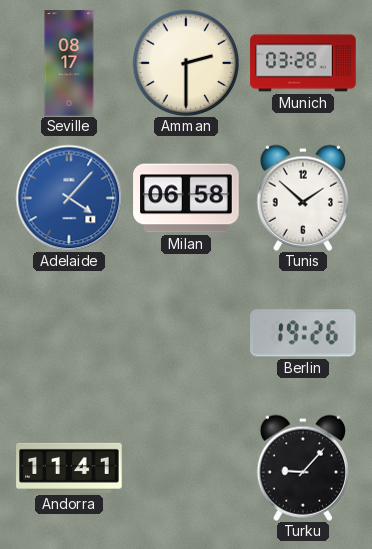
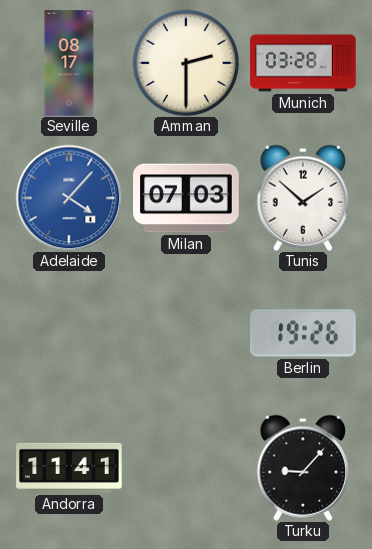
Milan: 06:58 -> 07:03
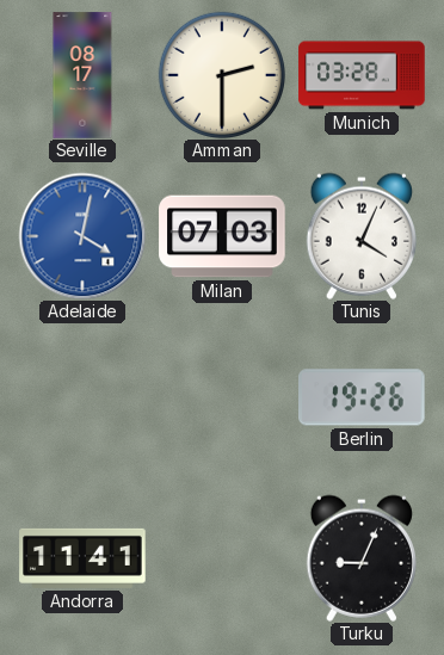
Adelaide: 4:07 -> 4:02
Tunis: 1:52 -> 4:04
Turku: 9:07 -> 9:04
